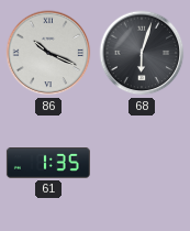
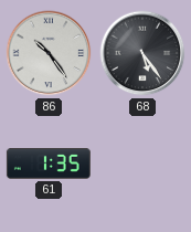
86: 10:19 -> 10:24
68: 6:03 -> 5:24
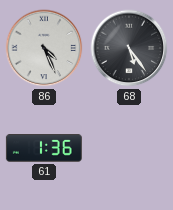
86: 10:24 -> 4:26
61: 1:35 -> 1:36
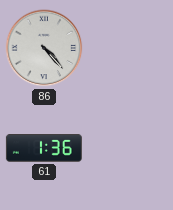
86: 4:26 -> 4:23
68: 5:24 -> none
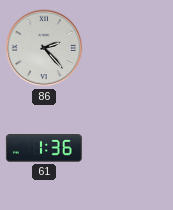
86: 4:23 -> 2:23
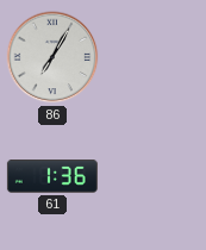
86: 2:23 -> 7:05
